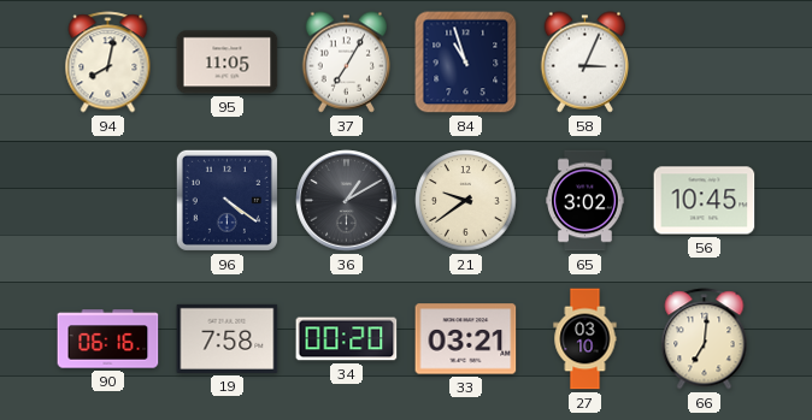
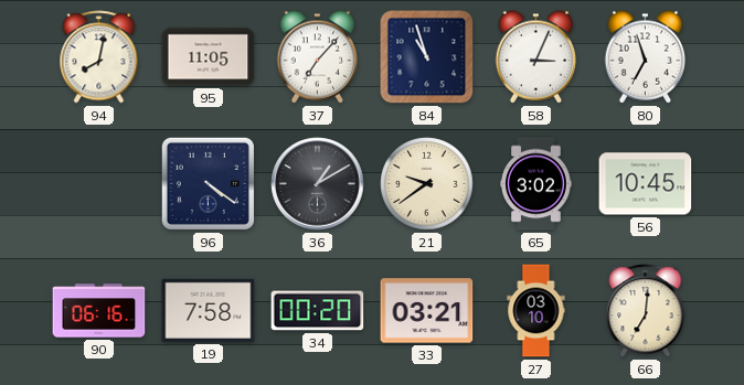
37: 7:05 -> 7:07
80: none -> 6:57
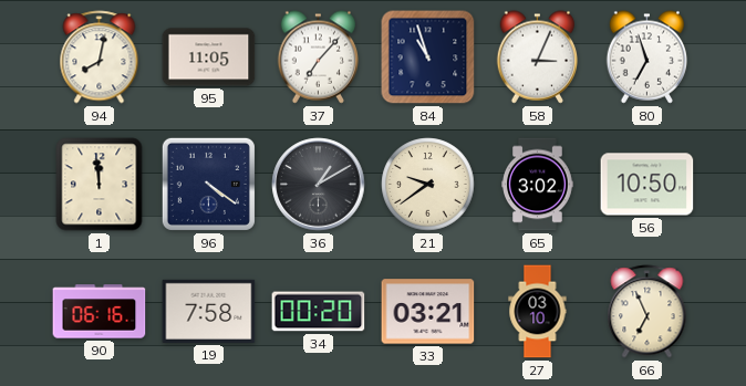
1: none -> 11:59
56: 10:45 -> 10:50
66: 7:01 -> 6:56
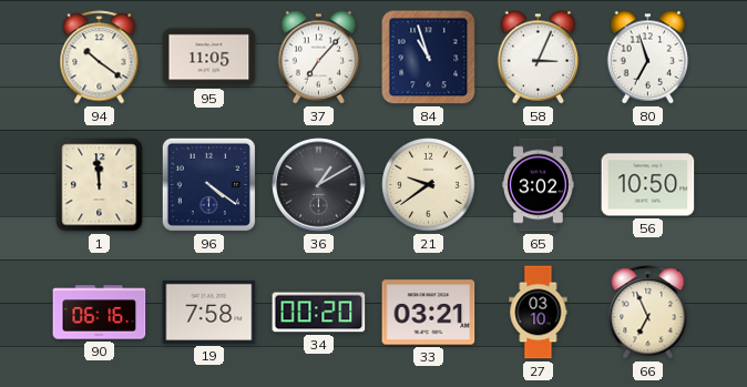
94: 8:02 -> 10:21
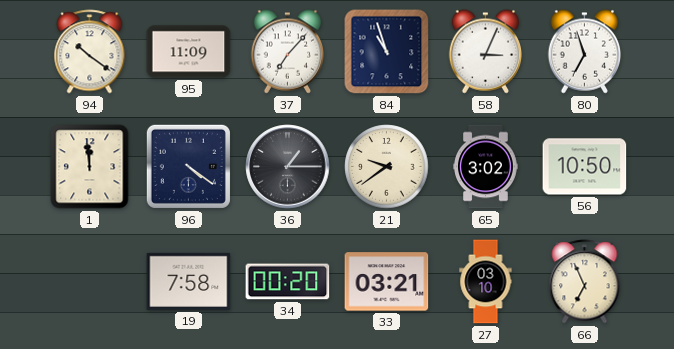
95: 11:05 -> 11:09
36: 1:10 -> 1:15
90: 06:16 -> none
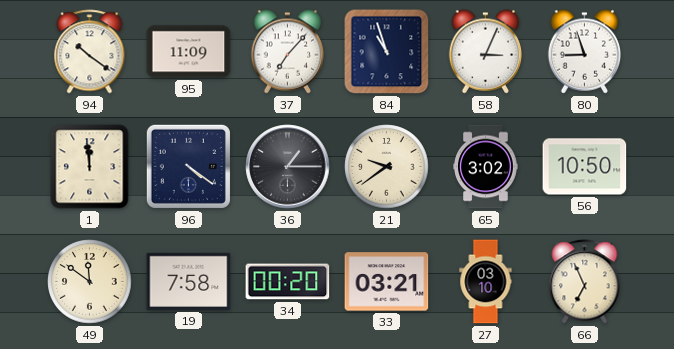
80: 6:57 -> 8:57
49: none -> 11:51
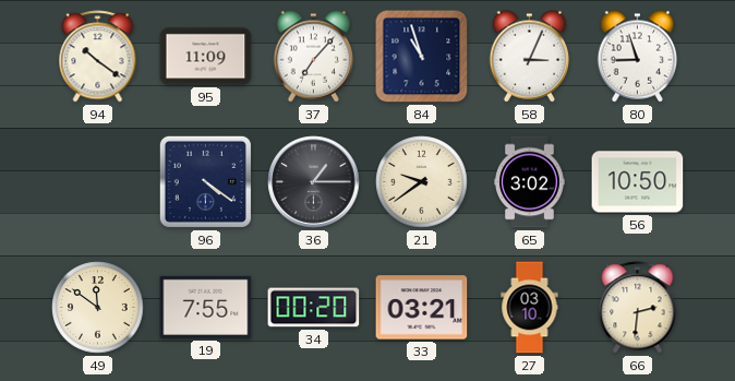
1: 11:59 -> none
19: 7:58 -> 7:55
66: 6:56 -> 2:31
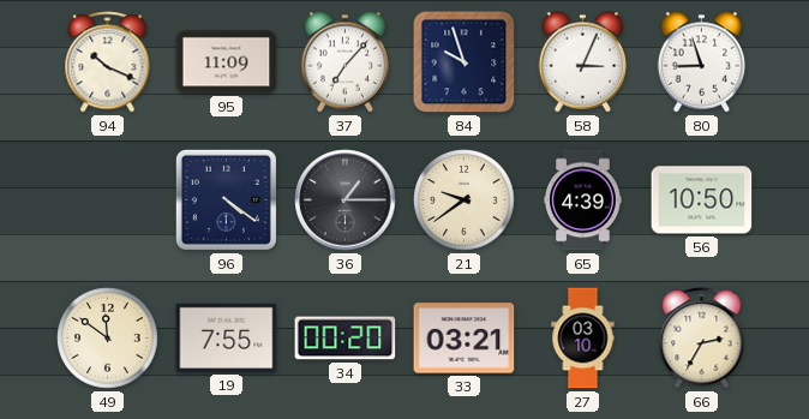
94: 10:21 -> 10:19
84: 10:57 -> 9:57
65: 3:02 -> 4:39
66: 2:31 -> 2:35
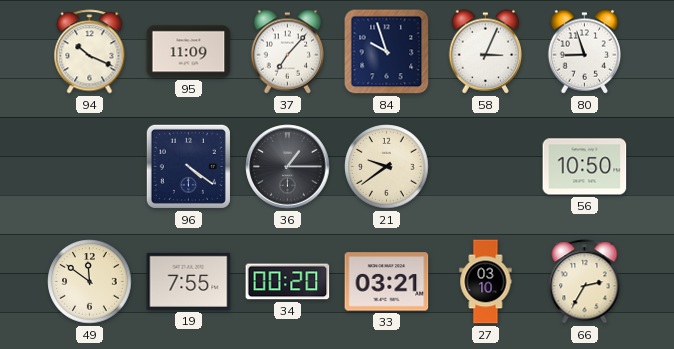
65: 4:39 -> none
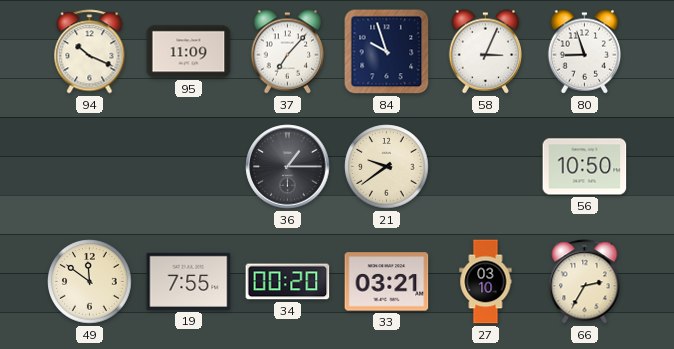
96: 4:21 -> none
